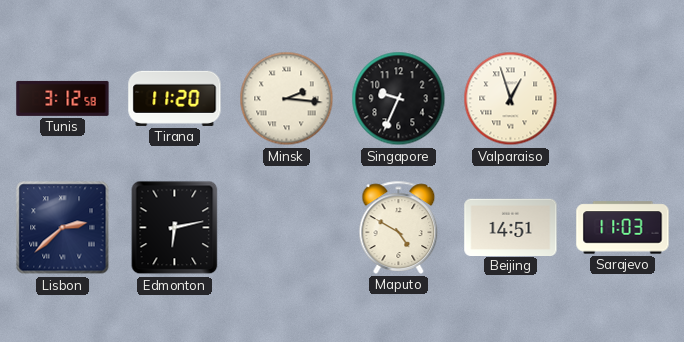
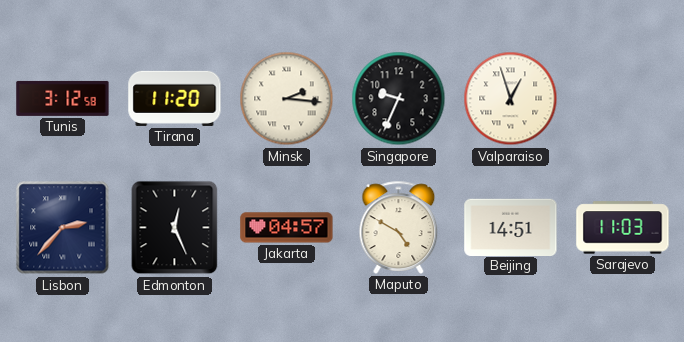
Lisbon: 2:38 -> 2:37
Edmonton: 6:13 -> 12:26
Jakarta: none -> 04:57
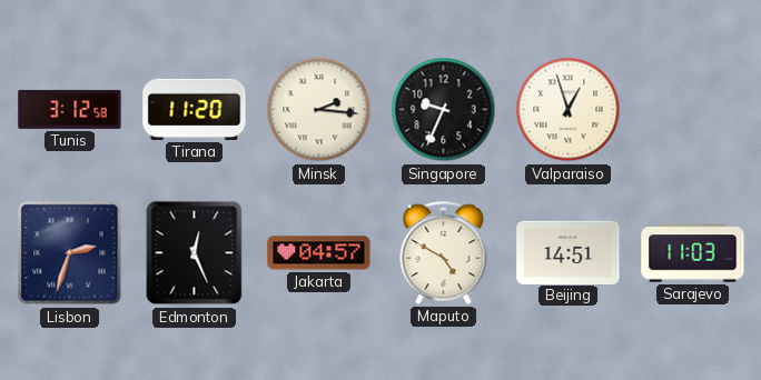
Lisbon: 2:37 -> 2:33
